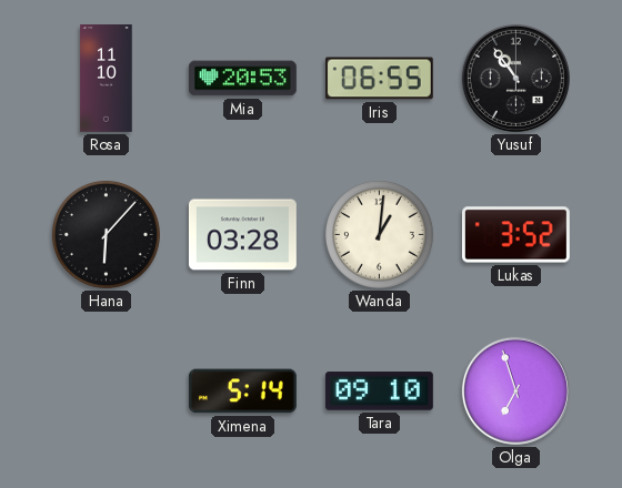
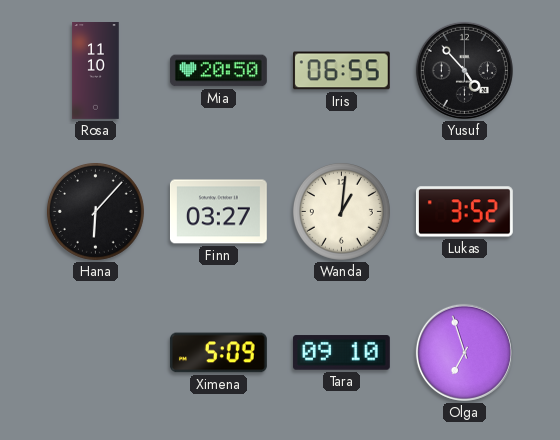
Mia: 20:53 -> 20:50
Yusuf: 10:54 -> 4:53
Finn: 03:28 -> 03:27
Ximena: 5:14 -> 5:09
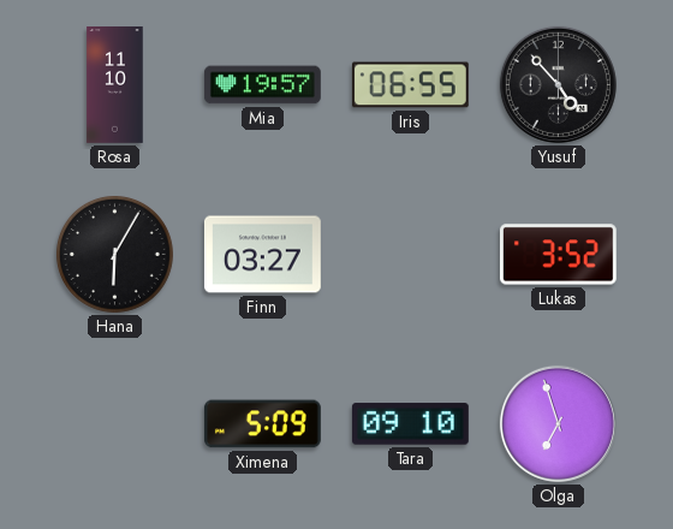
Mia: 20:50 -> 19:57
Hana: 6:07 -> 6:05
Wanda: 1:01 -> none
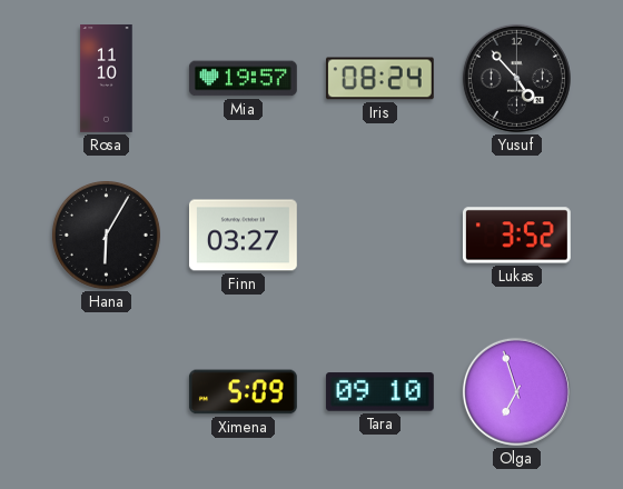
Iris: 06:55 -> 08:24
